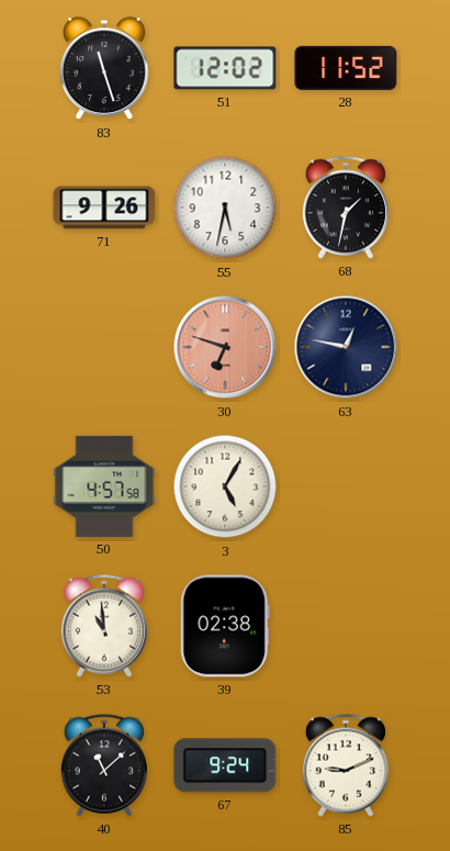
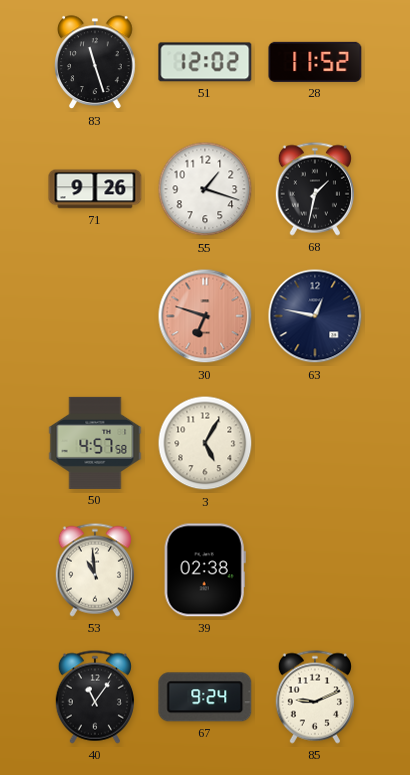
55: 5:32 -> 1:18
40: 11:08 -> 11:06
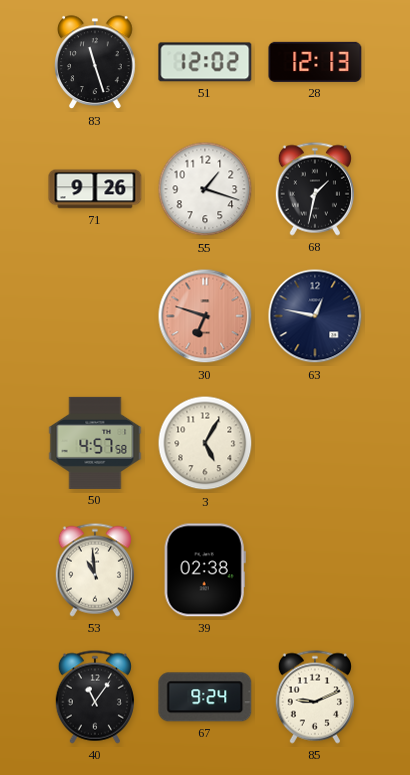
28: 11:52 -> 12:13
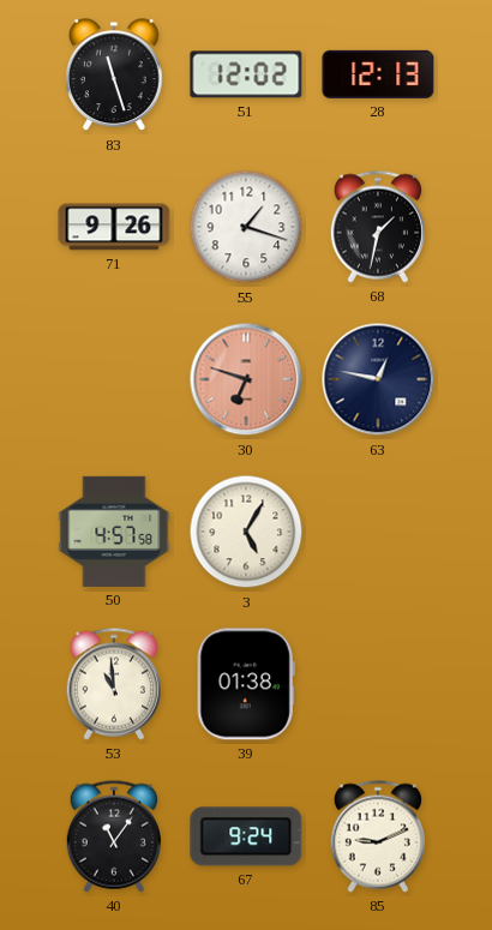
39: 02:38 -> 01:38
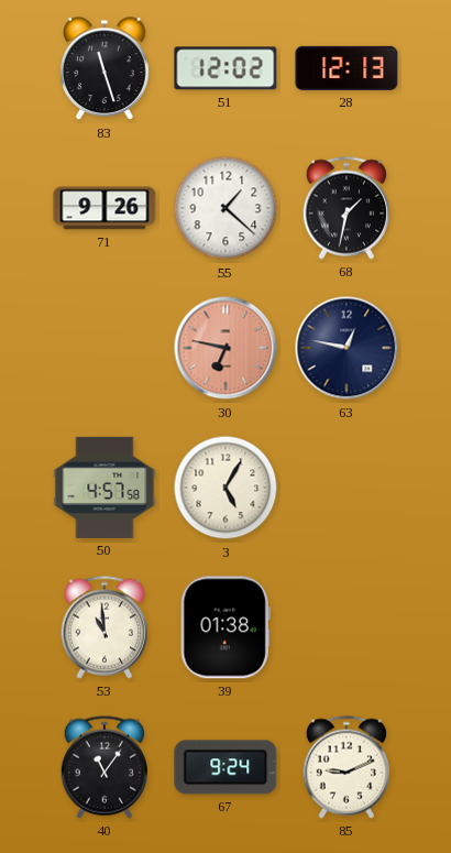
55: 1:18 -> 1:22
30: 6:48 -> 6:47
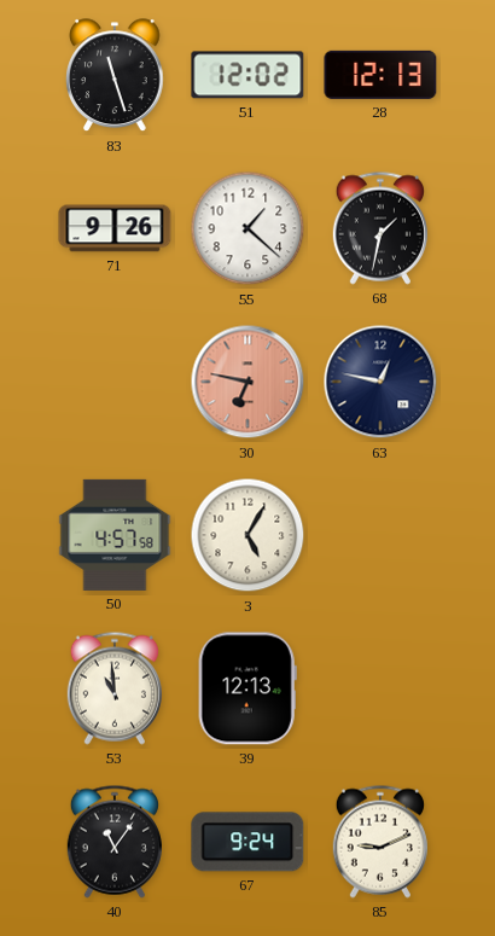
39: 01:38 -> 12:13
